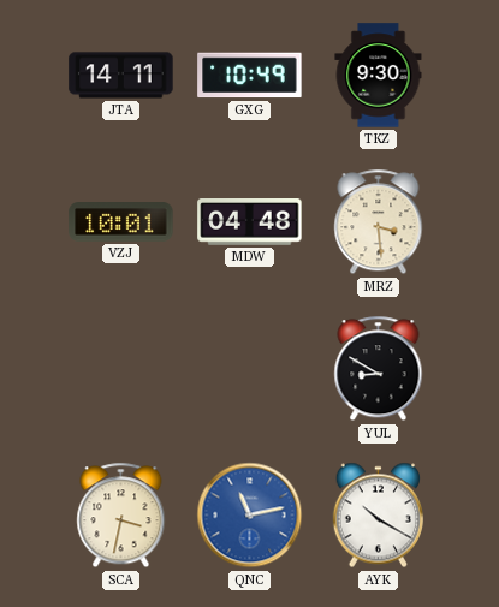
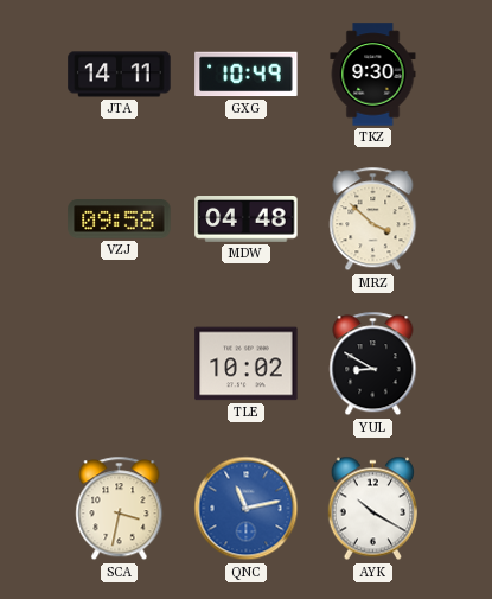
VZJ: 10:01 -> 09:58
MRZ: 3:29 -> 3:52
TLE: none -> 10:02
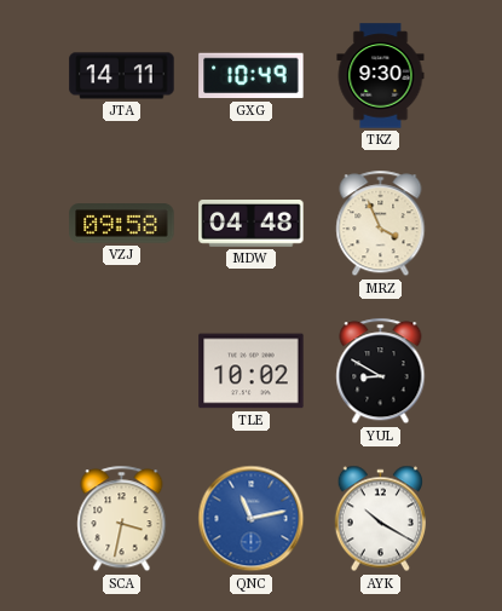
MRZ: 3:52 -> 3:56
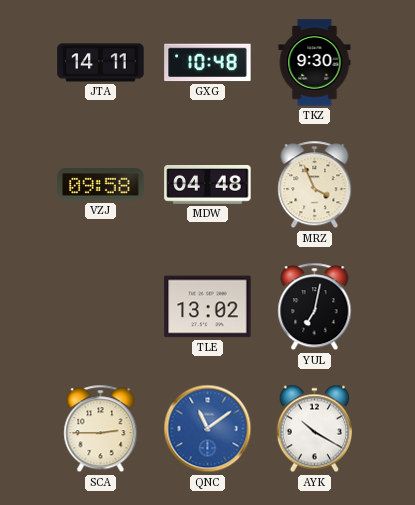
GXG: 10:49 -> 10:48
TLE: 10:02 -> 13:02
YUL: 8:50 -> 7:02
SCA: 3:32 -> 2:45
QNC: 11:13 -> 11:09
